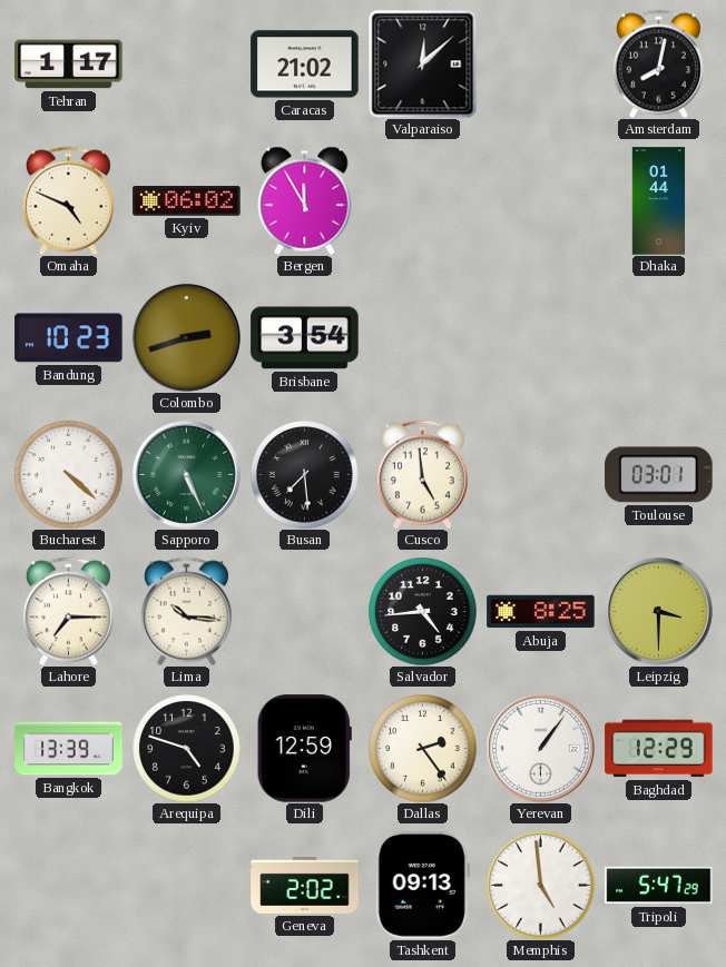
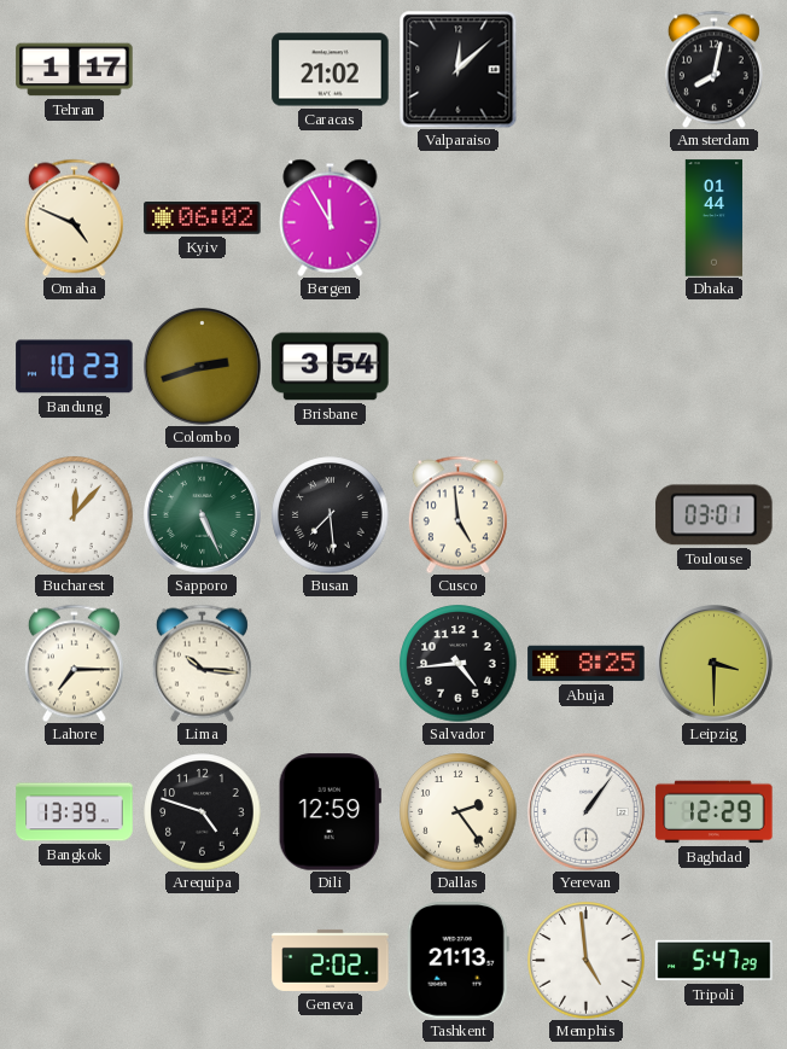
Bucharest: 4:22 -> 12:07
Tashkent: 09:13 -> 21:13
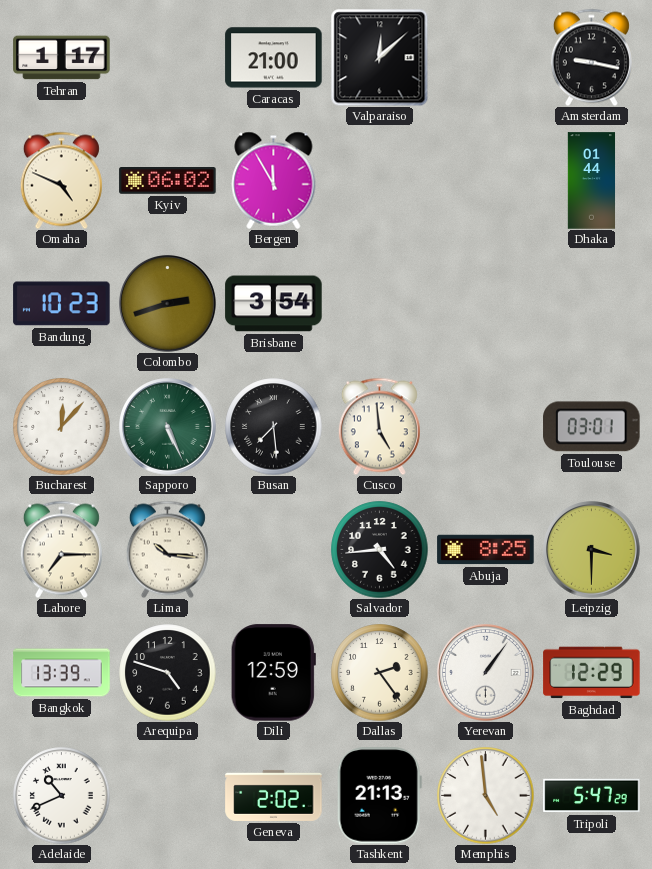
Caracas: 21:02 -> 21:00
Amsterdam: 8:02 -> 9:17
Adelaide: none -> 10:41
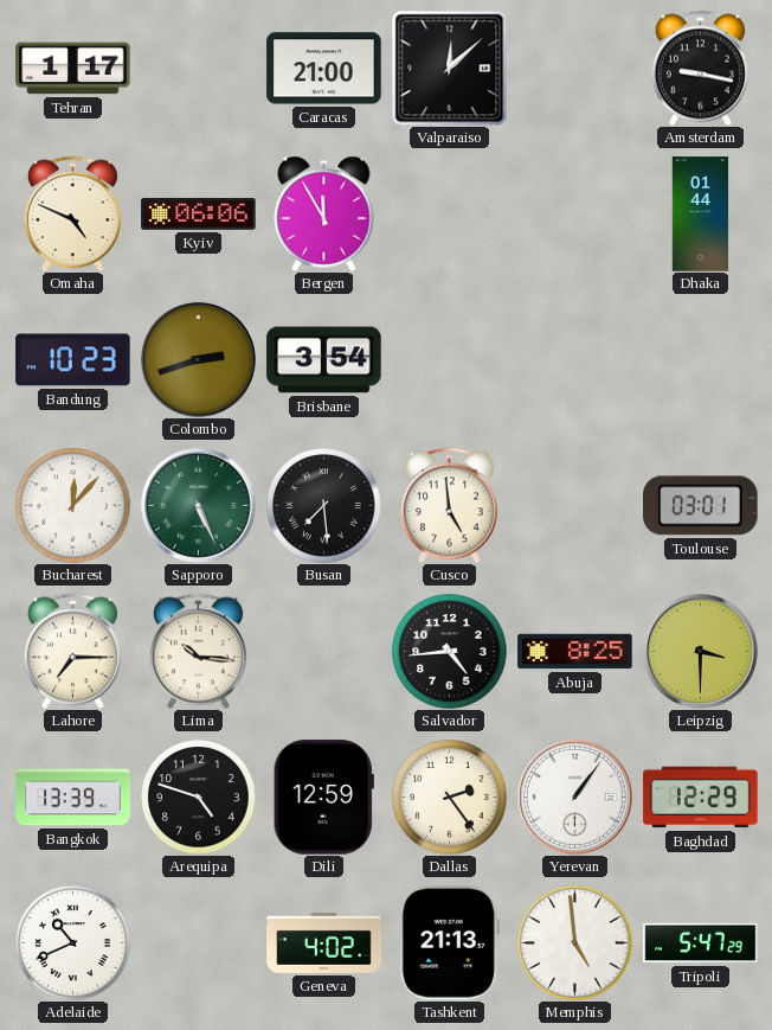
Kyiv: 06:02 -> 06:06
Geneva: 2:02 -> 4:02
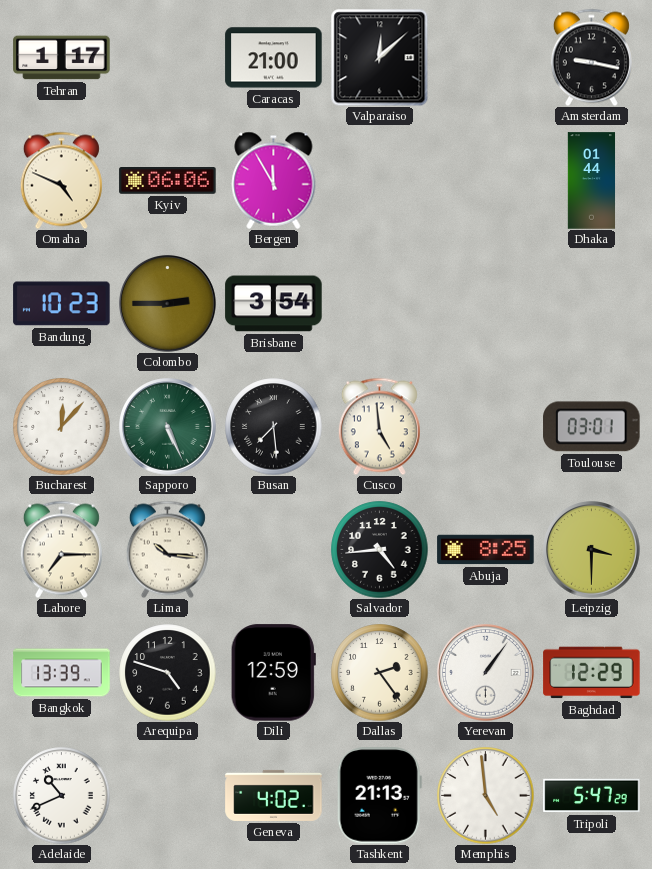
Colombo: 2:42 -> 2:45
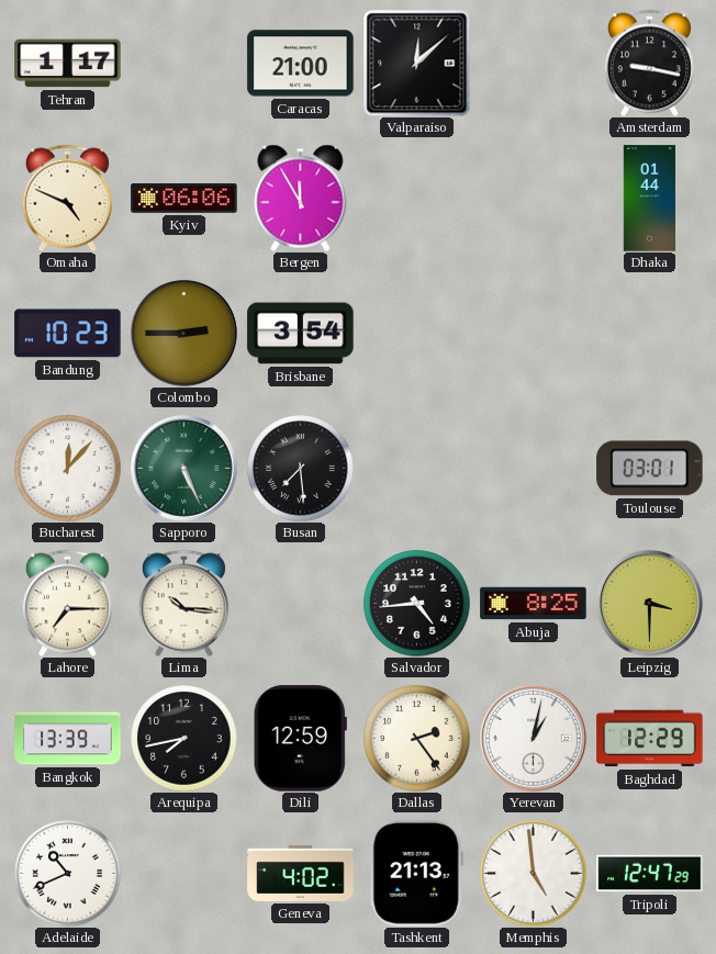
Cusco: 4:59 -> none
Arequipa: 4:48 -> 7:43
Yerevan: 1:06 -> 1:02
Tripoli: 5:47 -> 12:47
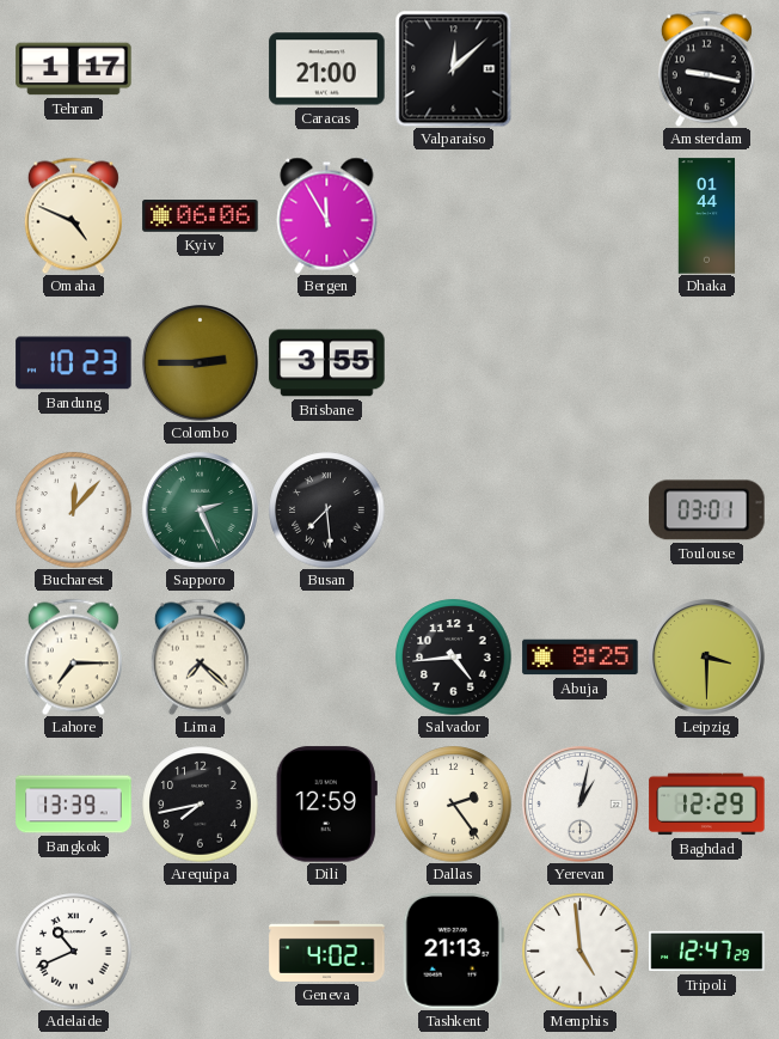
Brisbane: 3:54 -> 3:55
Sapporo: 5:26 -> 2:26
Lima: 10:16 -> 7:22
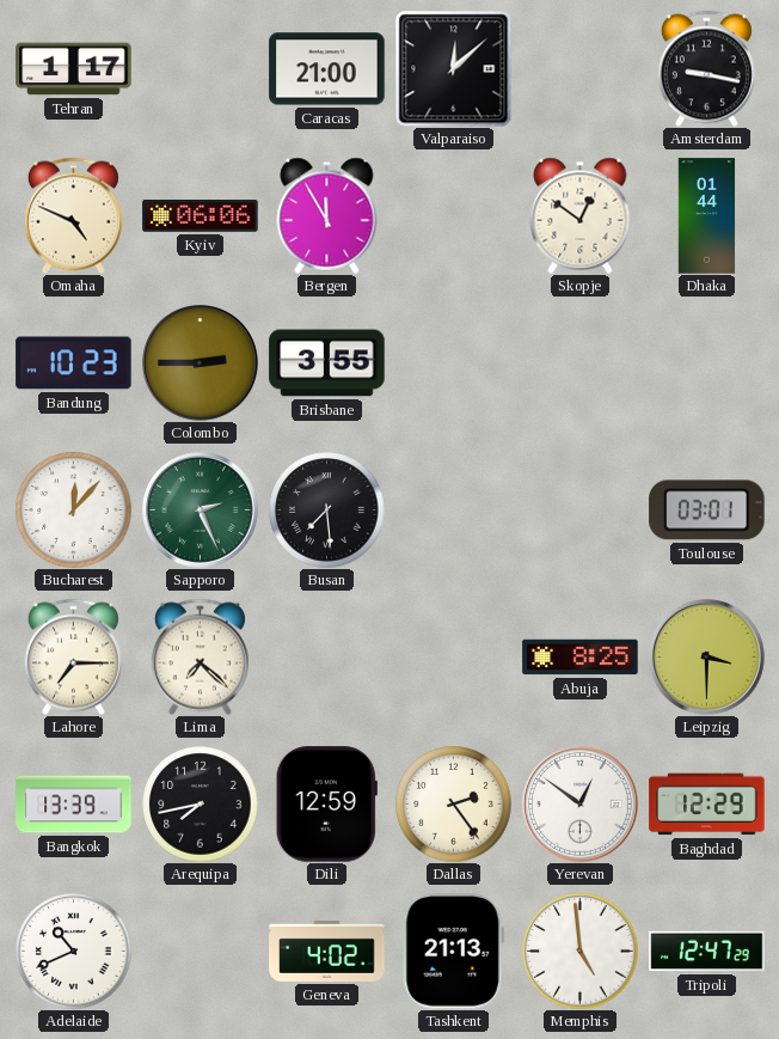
Skopje: none -> 12:51
Salvador: 4:44 -> none
Yerevan: 1:02 -> 12:51
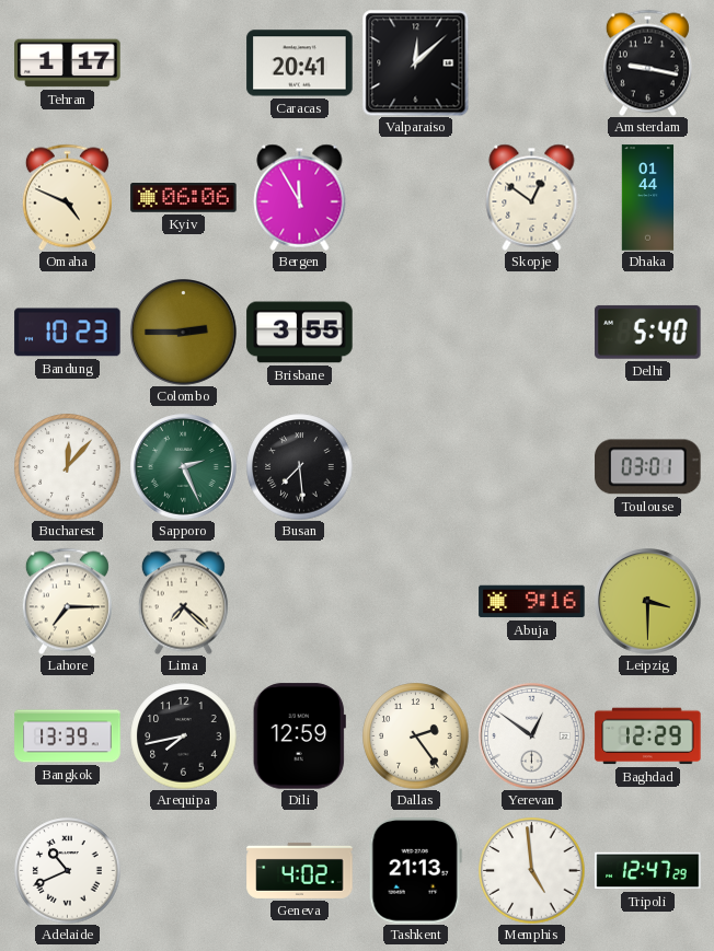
Caracas: 21:00 -> 20:41
Delhi: none -> 5:40
Abuja: 8:25 -> 9:16
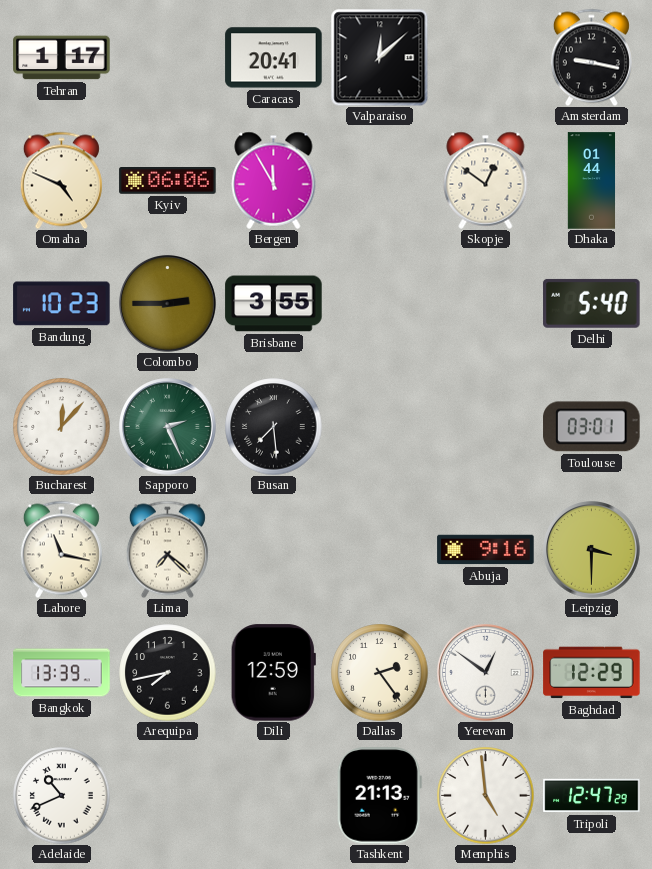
Lahore: 7:15 -> 11:17
Geneva: 4:02 -> none
